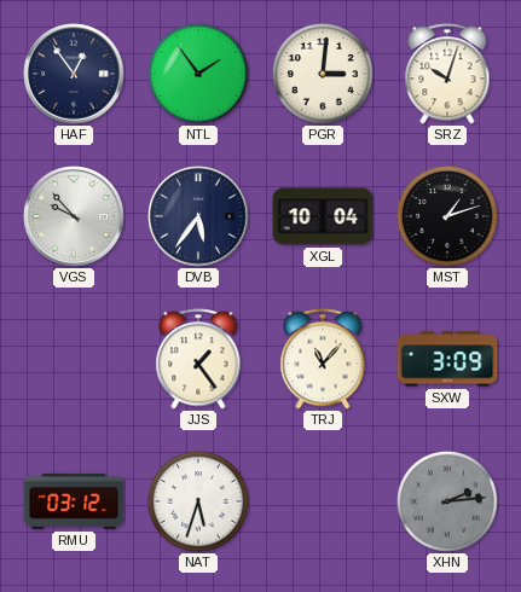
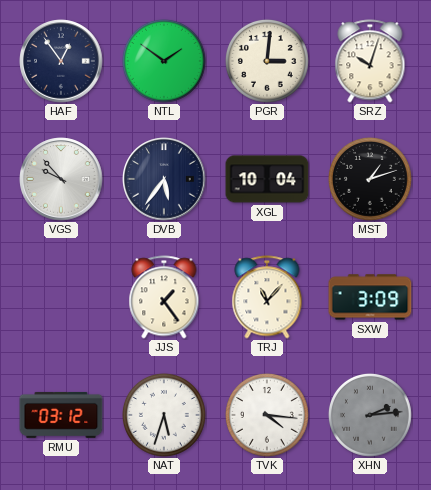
NTL: 1:54 -> 1:51
TVK: none -> 4:16
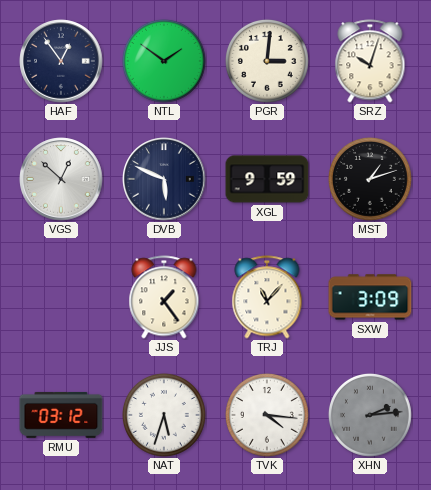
VGS: 9:53 -> 12:52
DVB: 5:36 -> 5:49
XGL: 10:04 -> 9:59
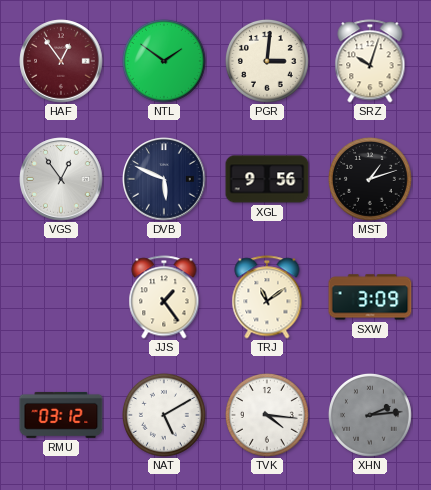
HAF dial: navy -> burgundy
VGS: 12:52 -> 12:54
XGL: 9:59 -> 9:56
TRJ: 11:07 -> 11:09
NAT: 5:33 -> 5:10
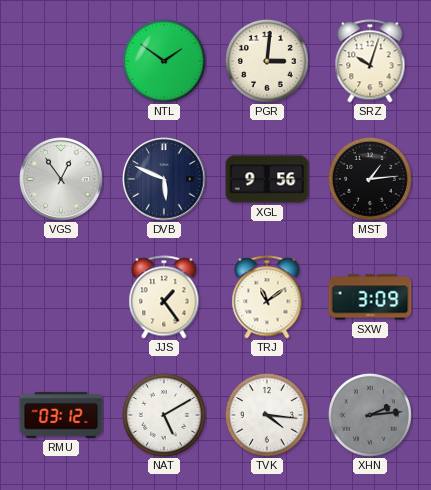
HAF: 12:54 -> none
MST: 1:12 -> 1:14
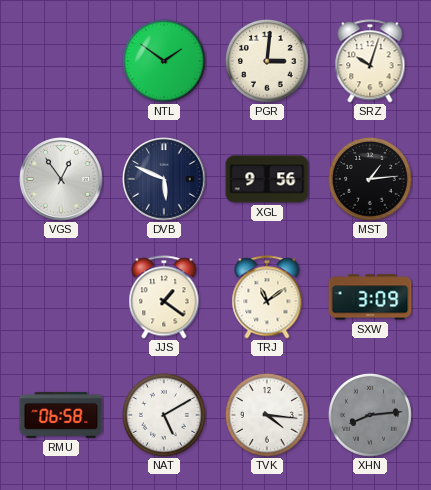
JJS: 1:24 -> 1:21
RMU: 03:12 -> 06:58
XHN: 2:14 -> 8:14
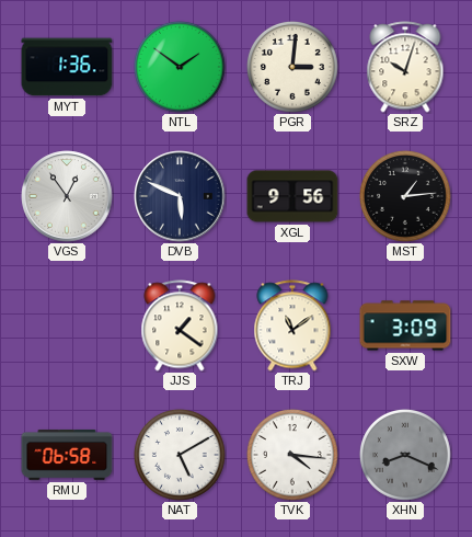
MYT: none -> 1:36
XHN: 8:14 -> 8:19
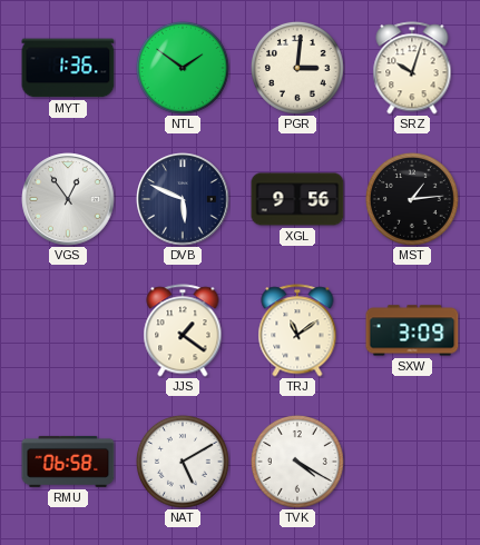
TVK: 4:16 -> 4:20
XHN: 8:19 -> none
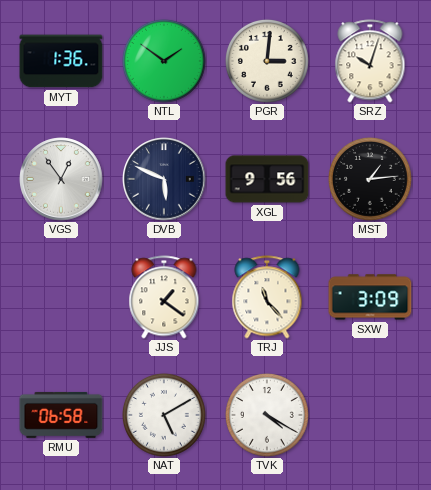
TRJ: 11:09 -> 11:23
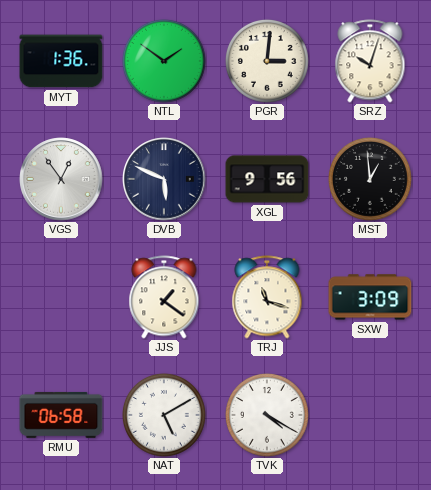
MST: 1:14 -> 12:59
TRJ: 11:23 -> 11:18
